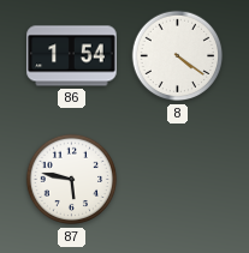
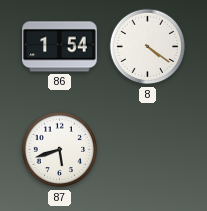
87: 5:47 -> 5:42
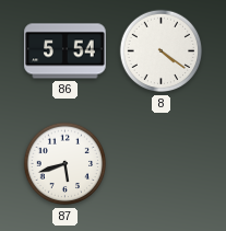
86: 1:54 -> 5:54
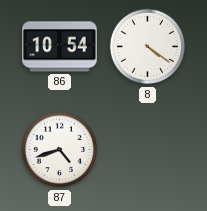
86: 5:54 -> 10:54
87: 5:42 -> 4:42
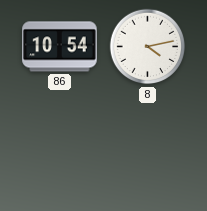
8: 4:21 -> 4:13
87: 4:42 -> none
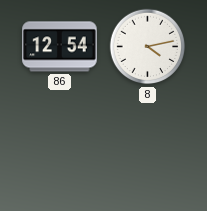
86: 10:54 -> 12:54
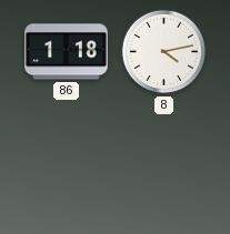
86: 12:54 -> 1:18
